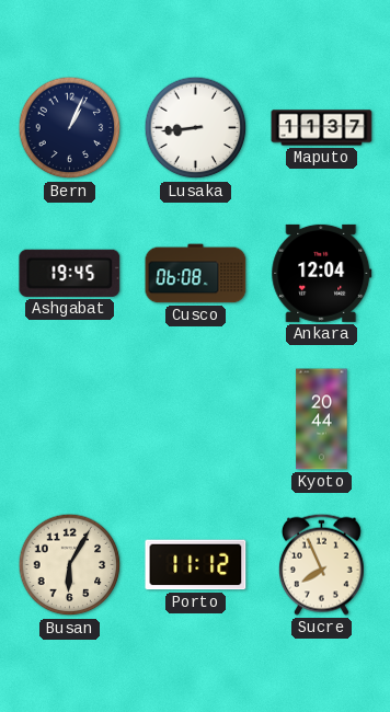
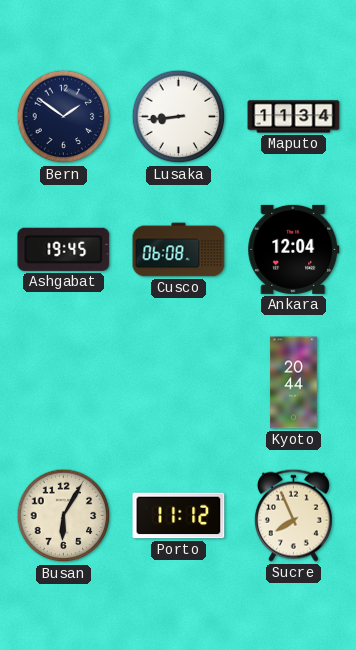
Bern: 1:04 -> 1:51
Maputo: 11:37 -> 11:34
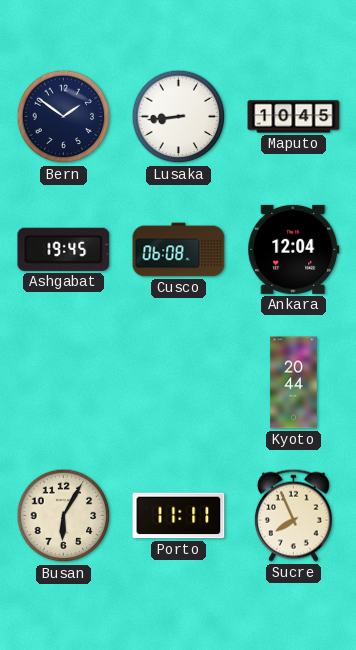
Maputo: 11:34 -> 10:45
Porto: 11:12 -> 11:11
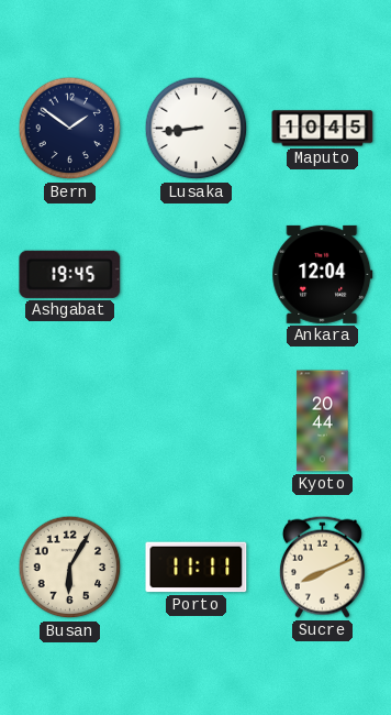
Cusco: 06:08 -> none
Sucre: 7:56 -> 8:11
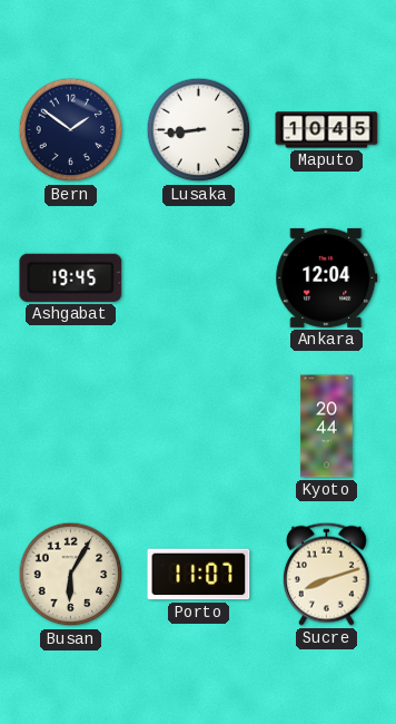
Porto: 11:11 -> 11:07
Sucre: 8:11 -> 8:12
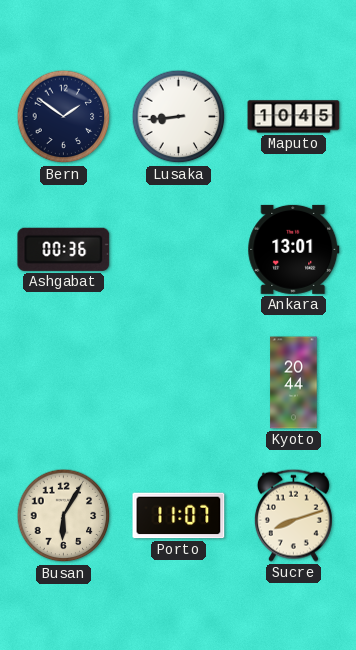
Ashgabat: 19:45 -> 00:36
Ankara: 12:04 -> 13:01
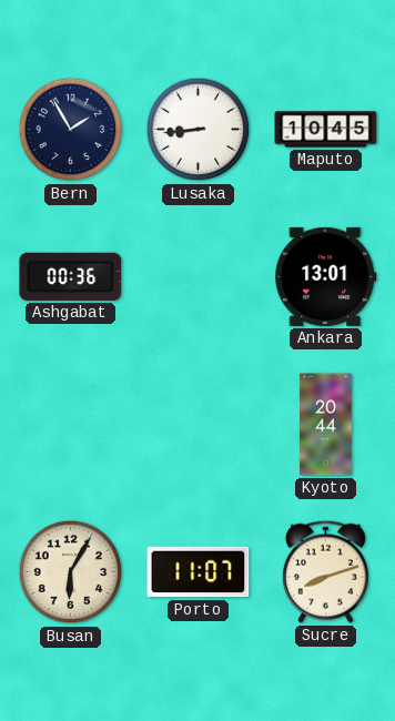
Bern: 1:51 -> 1:55
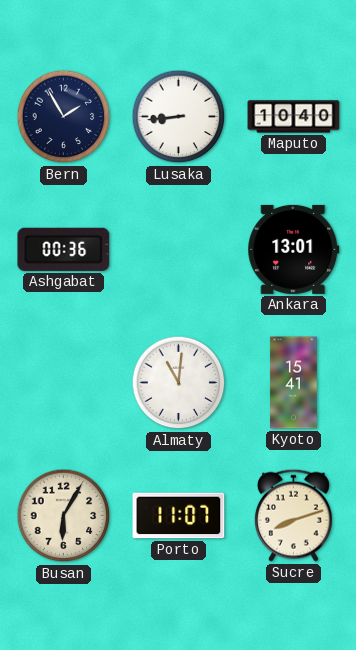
Maputo: 10:45 -> 10:40
Almaty: none -> 11:01
Kyoto: 20:44 -> 15:41
